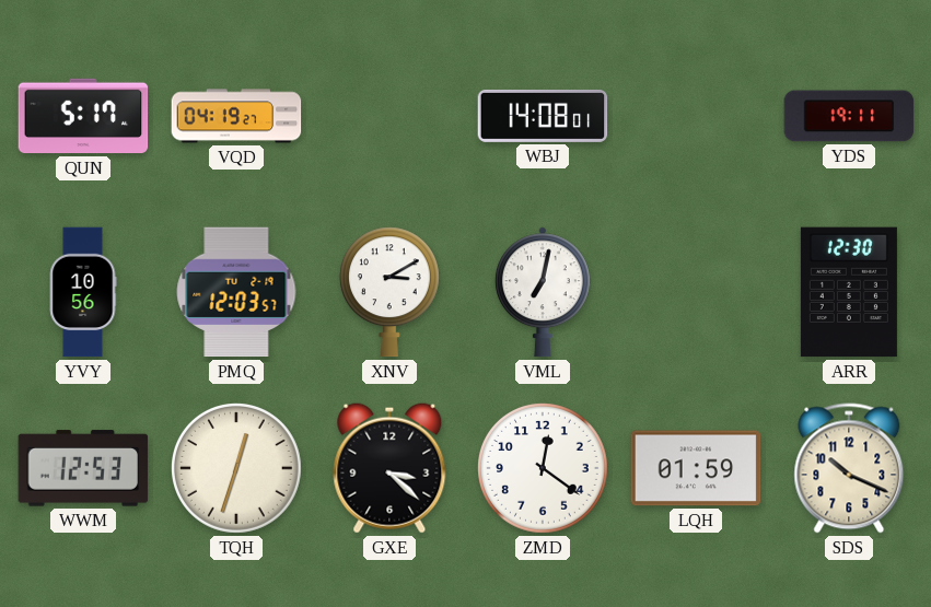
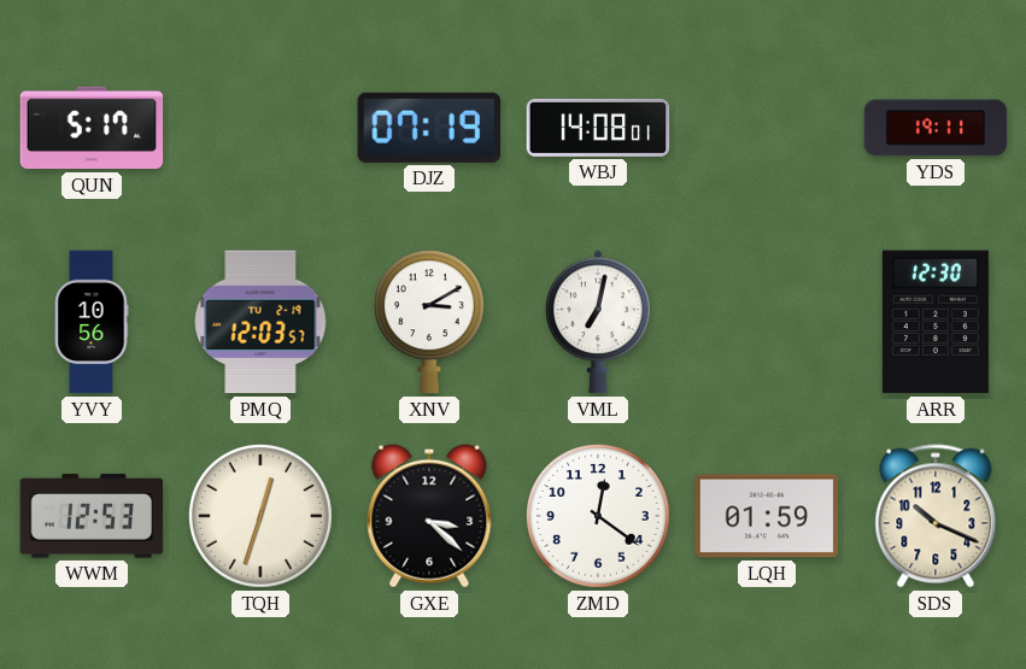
VQD: 04:19 -> none
DJZ: none -> 07:19
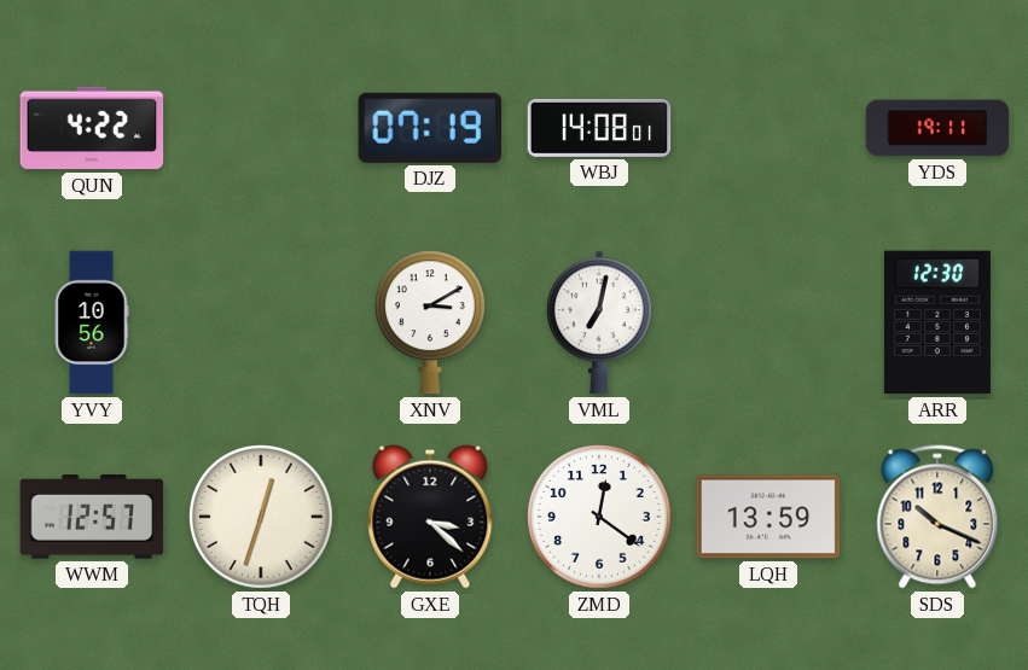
QUN: 5:17 -> 4:22
PMQ: 12:03 -> none
WWM: 12:53 -> 12:57
LQH: 01:59 -> 13:59
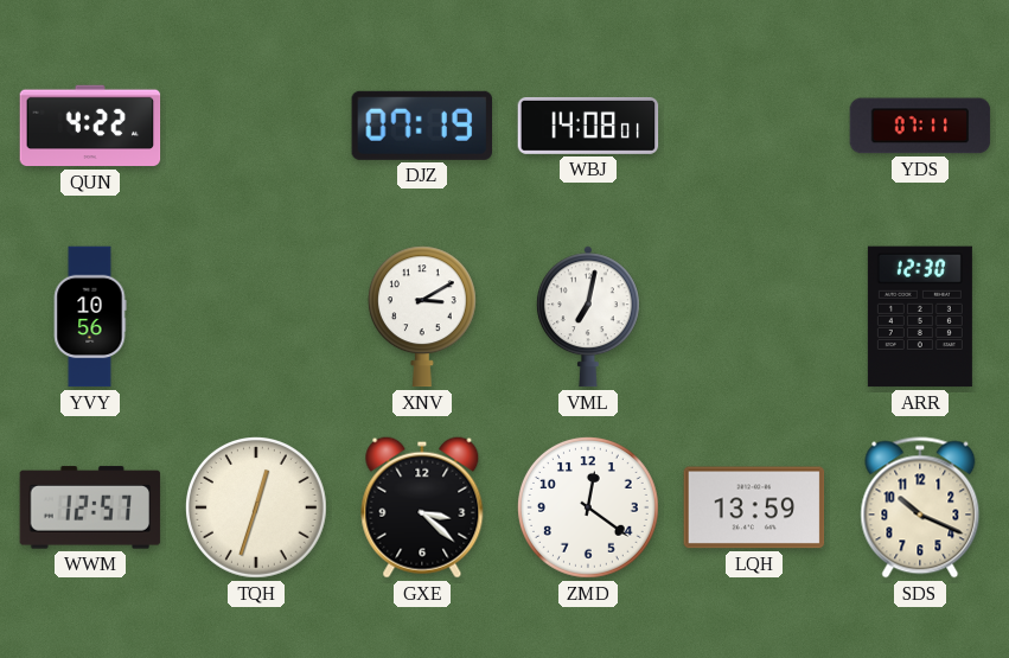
YDS: 19:11 -> 07:11
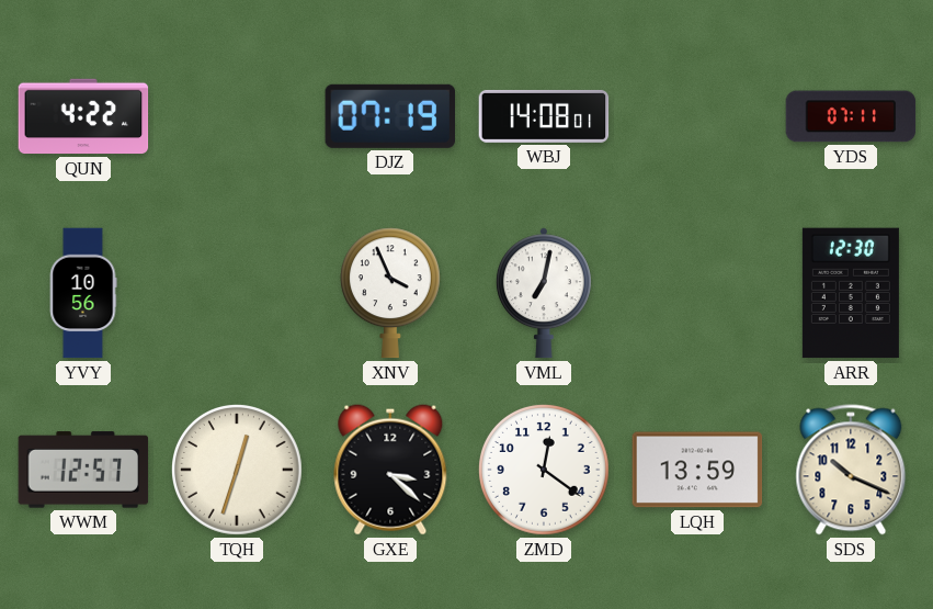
XNV: 3:10 -> 3:56
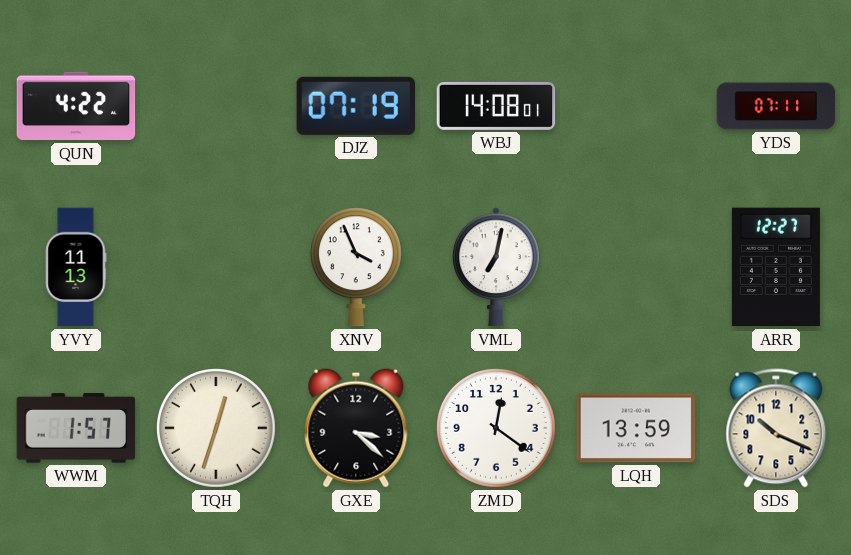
YVY: 10:56 -> 11:13
ARR: 12:30 -> 12:27
WWM: 12:57 -> 1:57
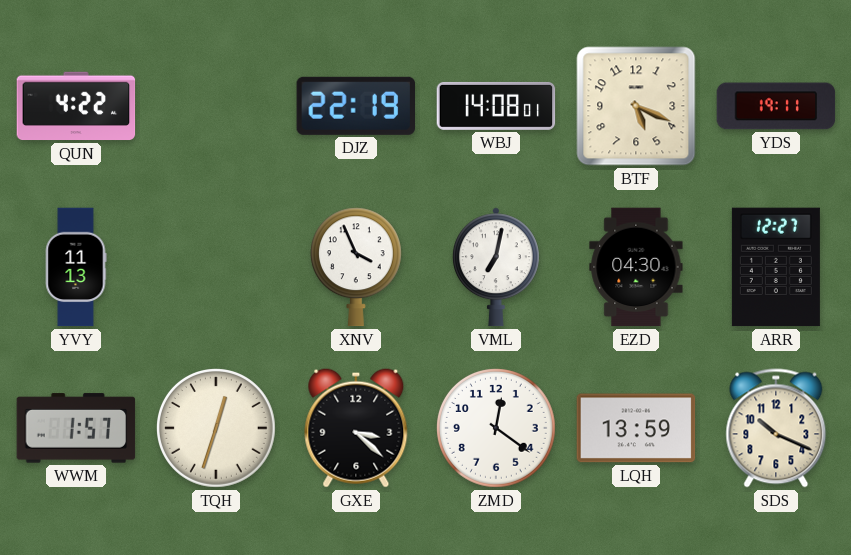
DJZ: 07:19 -> 22:19
BTF: none -> 5:19
YDS: 07:11 -> 19:11
EZD: none -> 04:30
